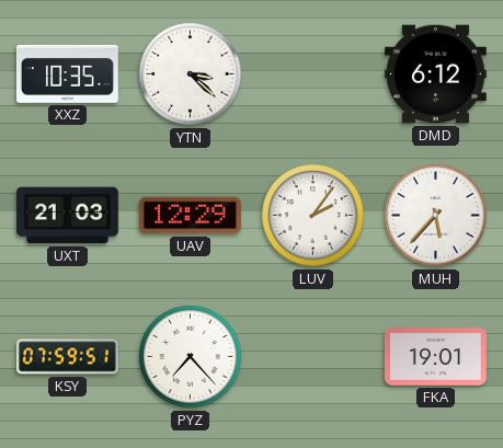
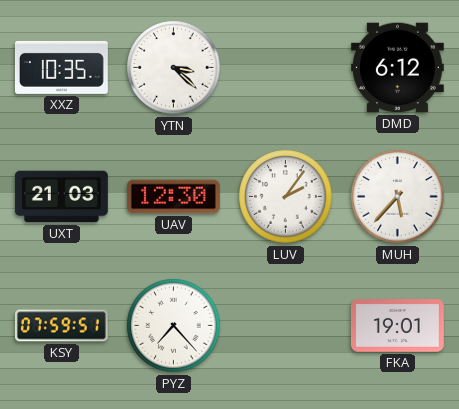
UAV: 12:29 -> 12:30
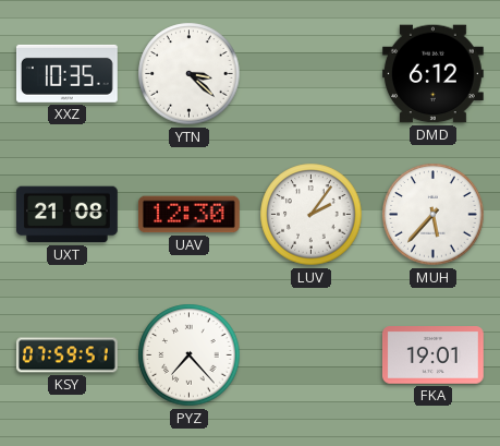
UXT: 21:03 -> 21:08
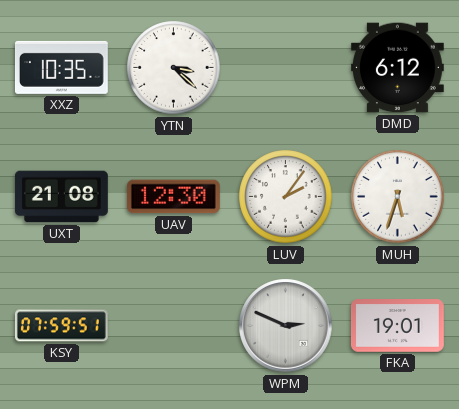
MUH: 5:37 -> 5:33
PYZ: 7:23 -> none
WPM: none -> 2:49
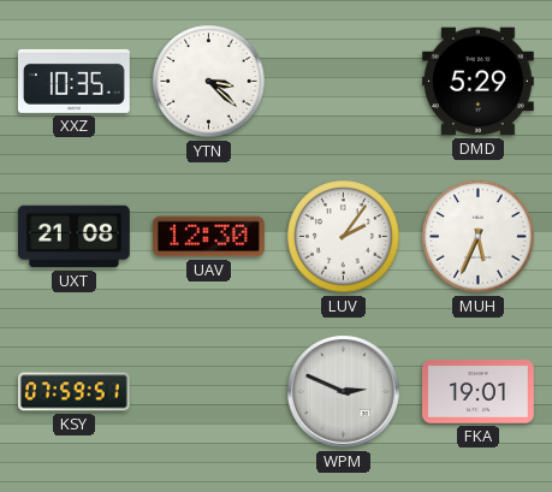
DMD: 6:12 -> 5:29
MUH: 5:33 -> 5:34
